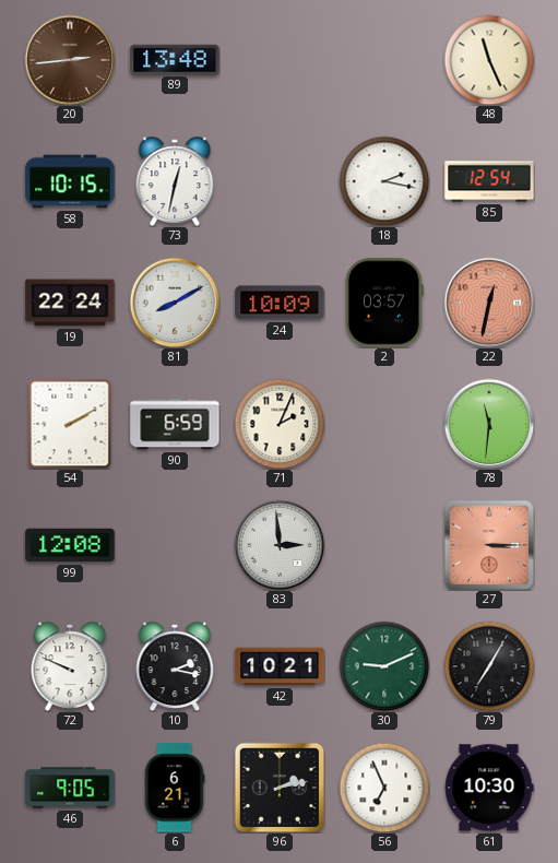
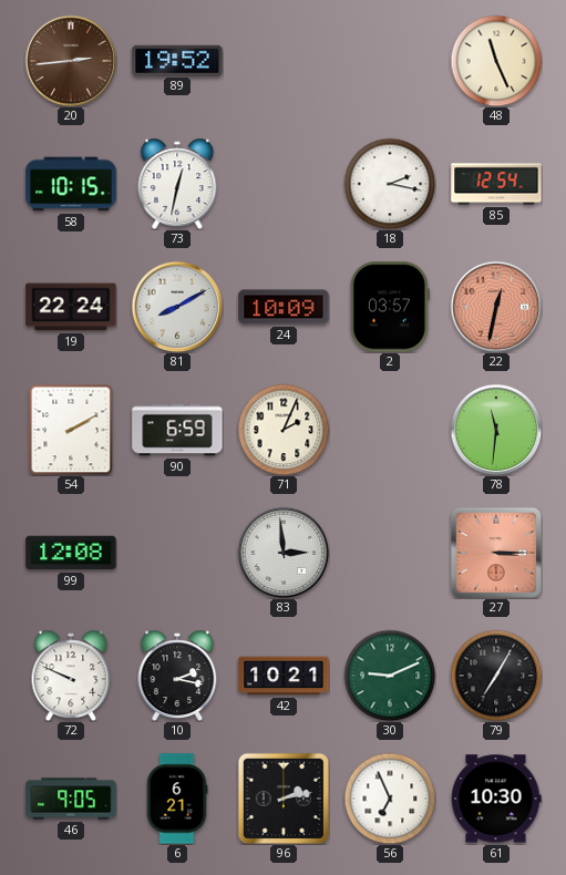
89: 13:48 -> 19:52
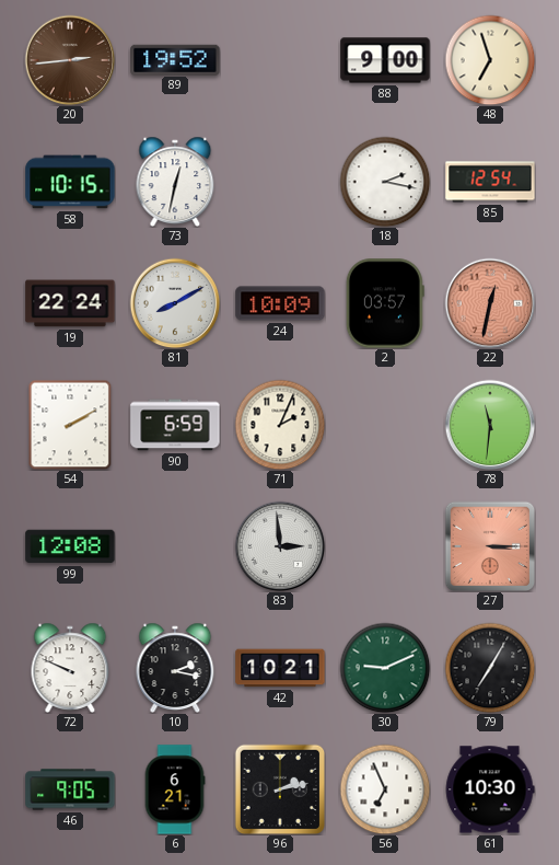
88: none -> 9:00
48: 11:26 -> 6:57
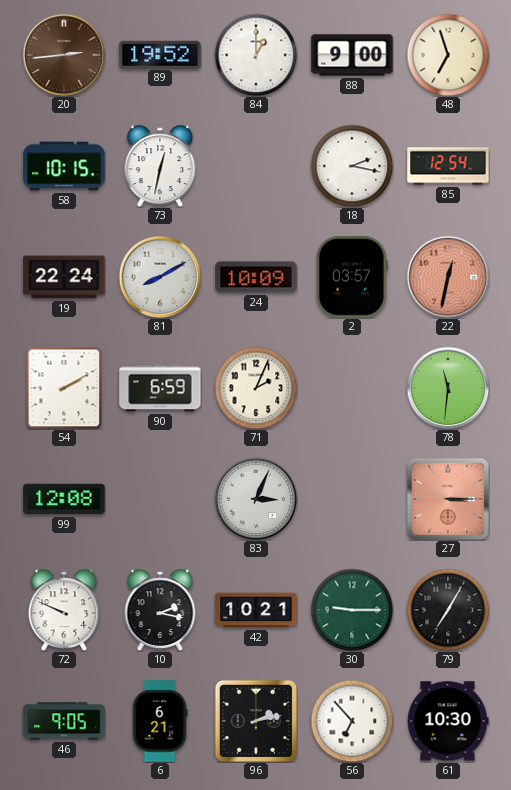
84: none -> 1:00
83: 2:59 -> 3:04
30: 9:11 -> 9:15
56: 6:56 -> 6:53
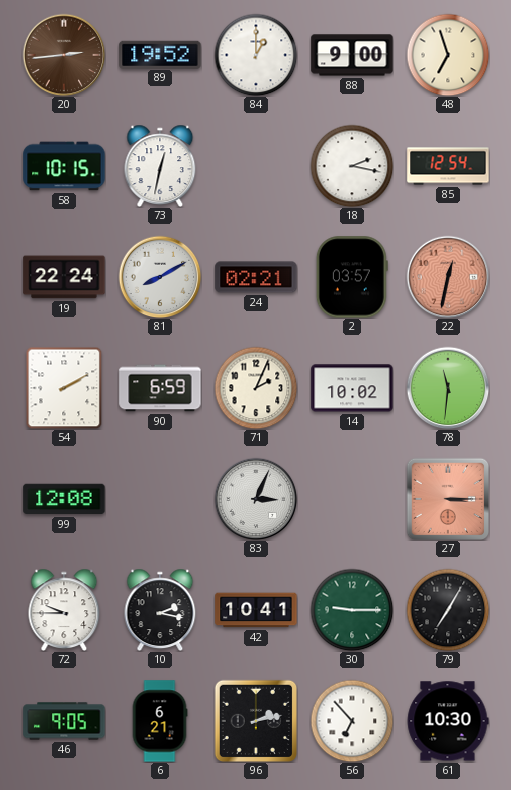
24: 10:09 -> 02:21
14: none -> 10:02
72: 9:49 -> 9:45
42: 10:21 -> 10:41
